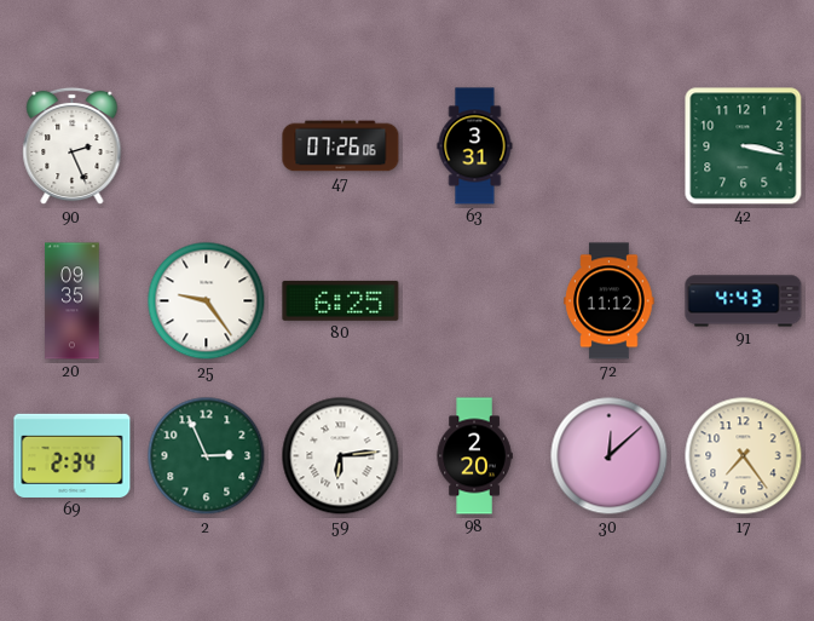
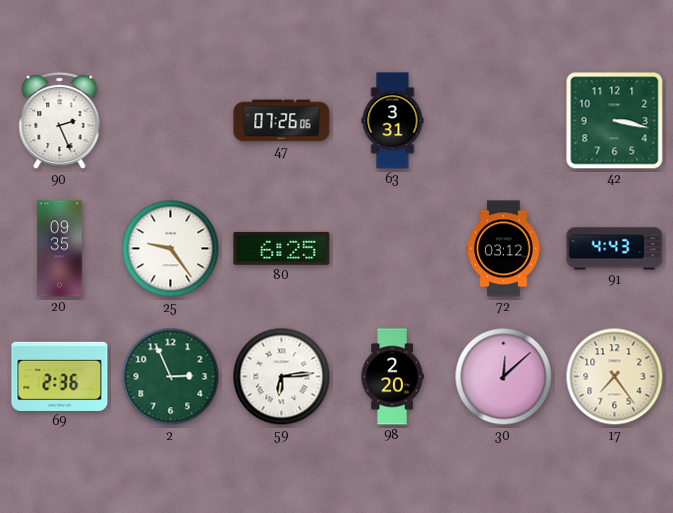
72: 11:12 -> 03:12
69: 2:34 -> 2:36
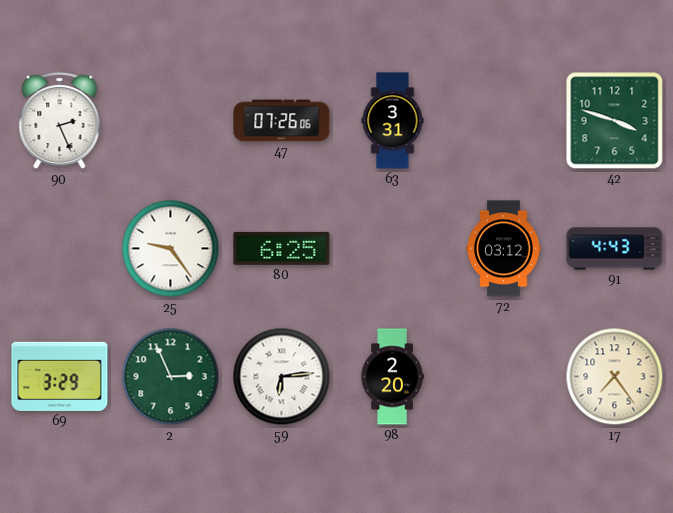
42: 3:17 -> 3:48
20: 09:35 -> none
69: 2:36 -> 3:29
30: 12:08 -> none
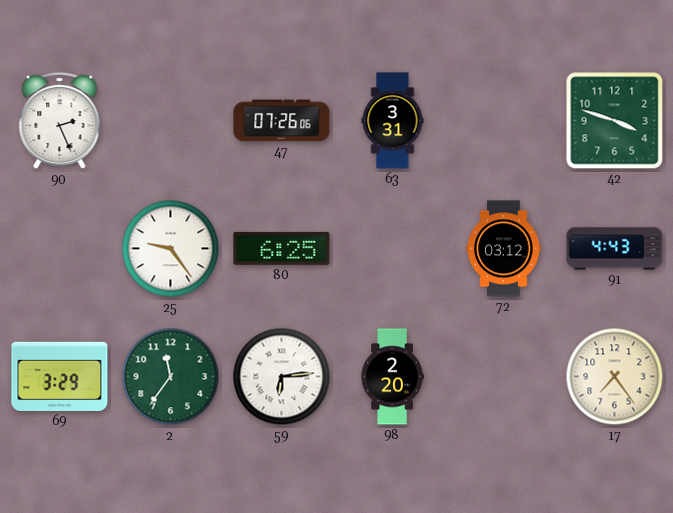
2: 2:56 -> 11:36
